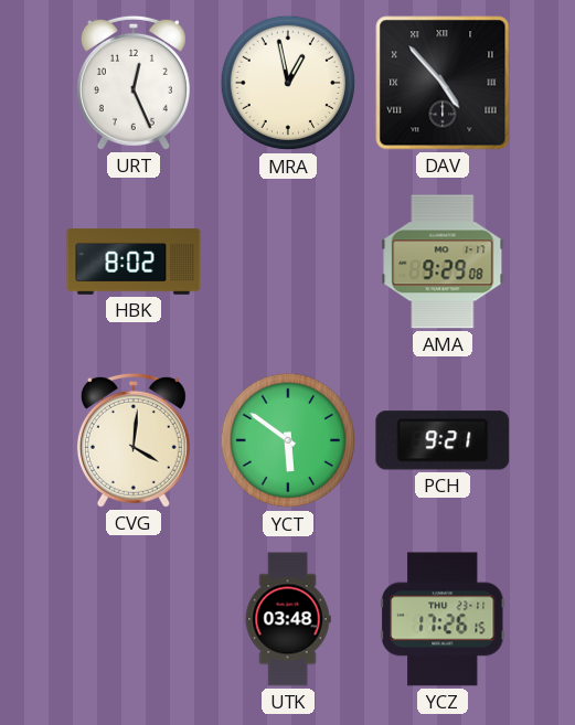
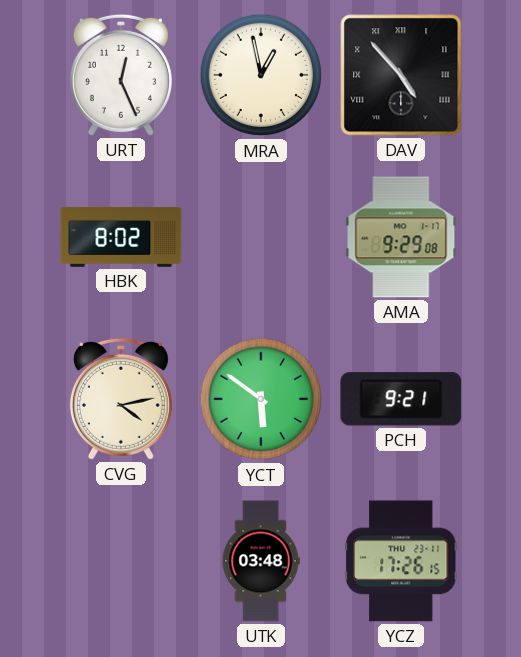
CVG: 4:01 -> 4:13
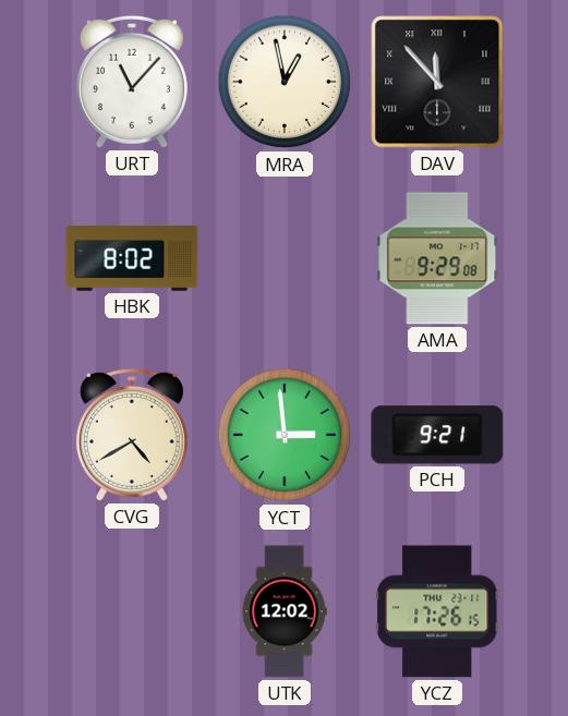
URT: 12:26 -> 11:07
DAV: 4:53 -> 11:53
CVG: 4:13 -> 4:40
YCT: 5:51 -> 2:59
UTK: 03:48 -> 12:02
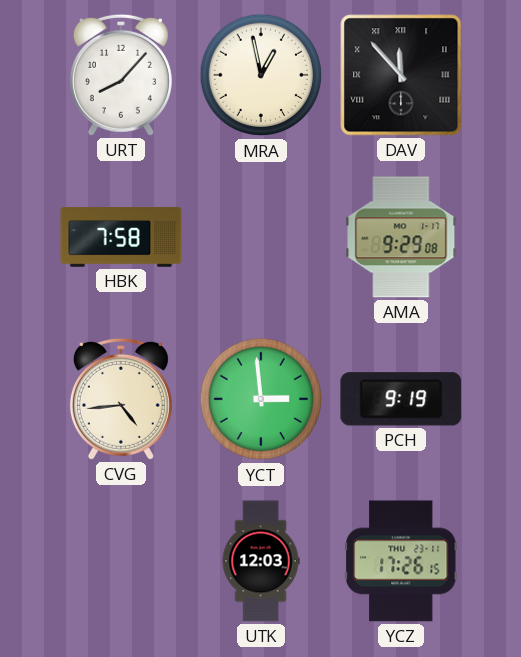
URT: 11:07 -> 8:07
HBK: 8:02 -> 7:58
CVG: 4:40 -> 4:44
PCH: 9:21 -> 9:19
UTK: 12:02 -> 12:03
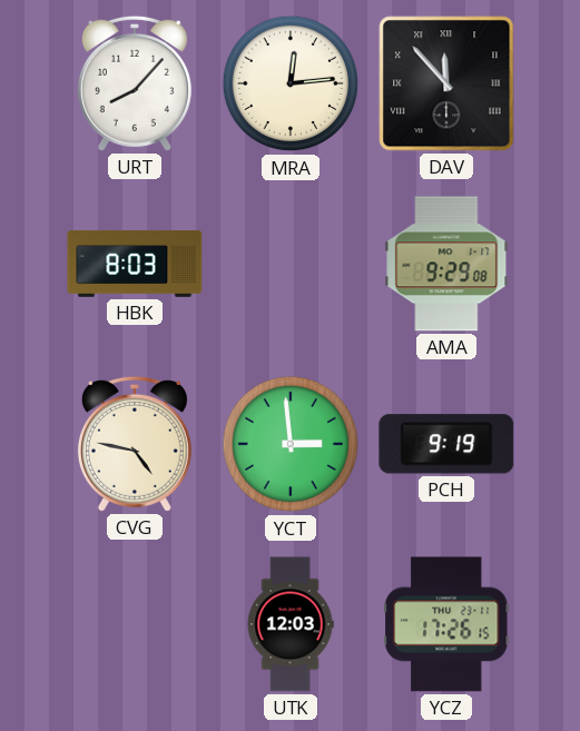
MRA: 12:58 -> 12:14
HBK: 7:58 -> 8:03
CVG: 4:44 -> 4:47
